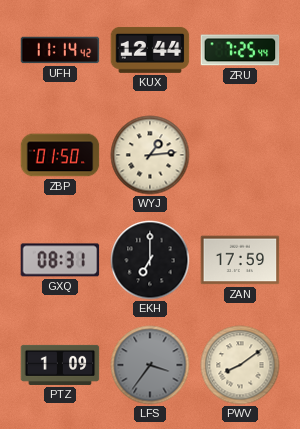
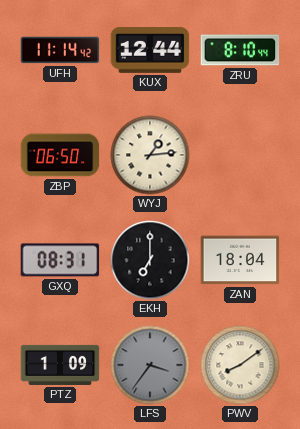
ZRU: 7:25 -> 8:10
ZBP: 01:50 -> 06:50
ZAN: 17:59 -> 18:04
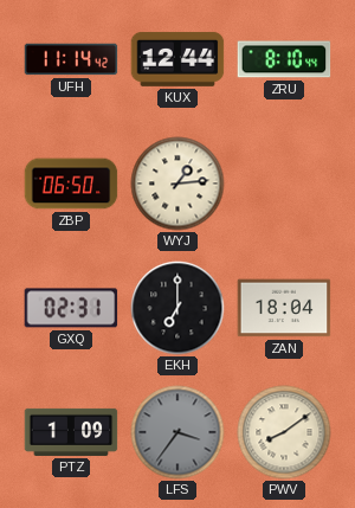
GXQ: 08:31 -> 02:31
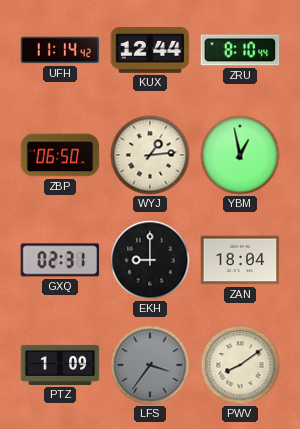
YBM: none -> 12:58
EKH: 7:00 -> 9:00
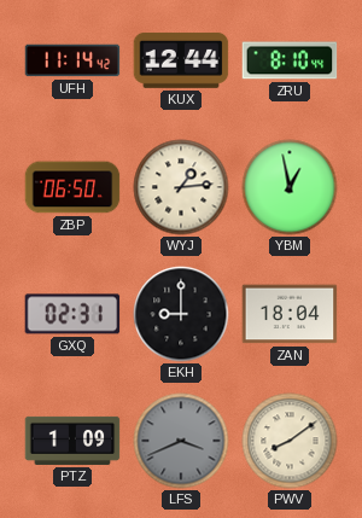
LFS: 3:36 -> 3:41
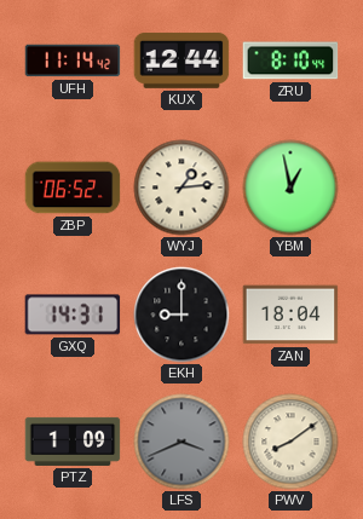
ZBP: 06:50 -> 06:52
GXQ: 02:31 -> 14:31
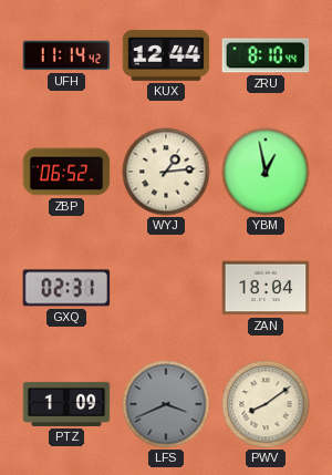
GXQ: 14:31 -> 02:31
EKH: 9:00 -> none
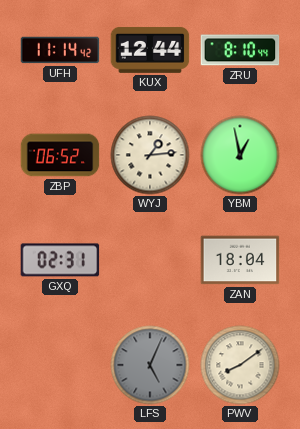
PTZ: 1:09 -> none
LFS: 3:41 -> 5:04
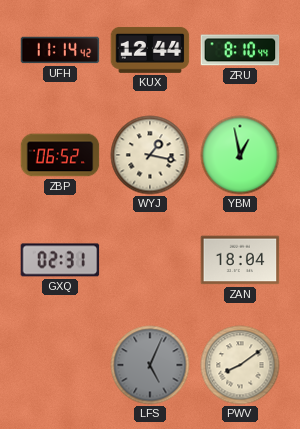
WYJ: 1:14 -> 1:17
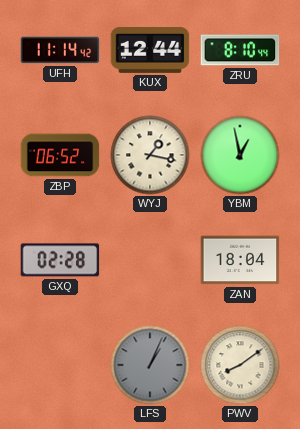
GXQ: 02:31 -> 02:28
LFS: 5:04 -> 1:04
